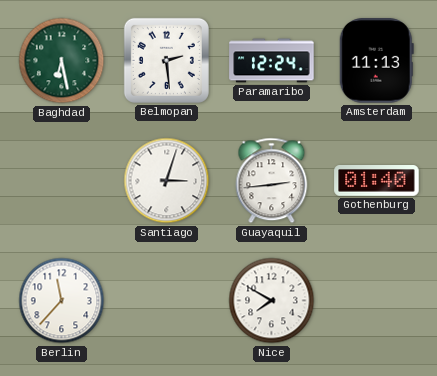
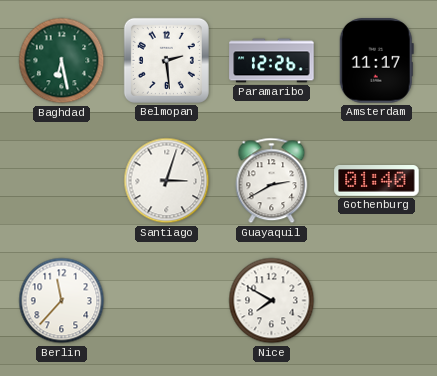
Paramaribo: 12:24 -> 12:26
Amsterdam: 11:13 -> 11:17
Guayaquil: 2:44 -> 2:40
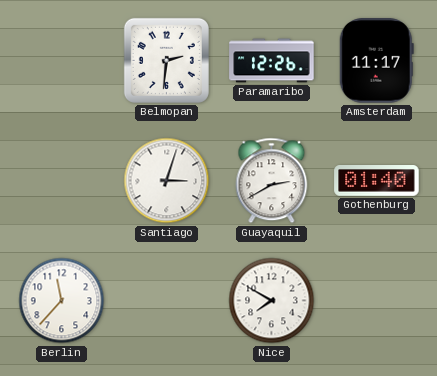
Baghdad: 6:28 -> none
Belmopan: 2:29 -> 2:31
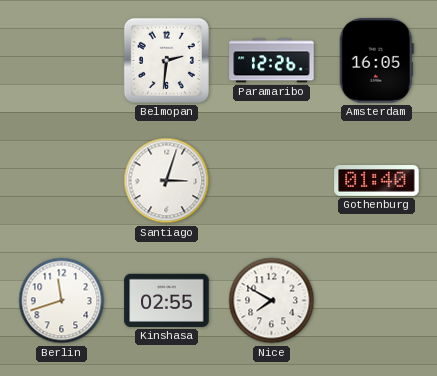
Amsterdam: 11:17 -> 16:05
Guayaquil: 2:40 -> none
Berlin: 11:37 -> 11:42
Kinshasa: none -> 02:55
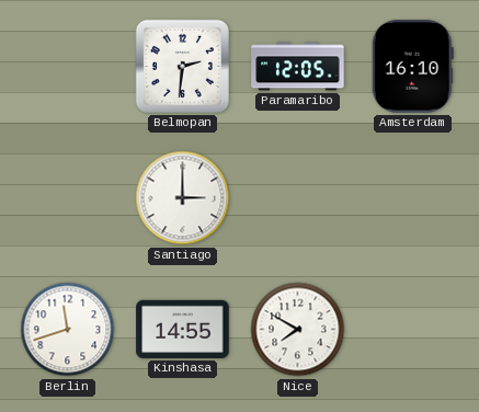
Paramaribo: 12:26 -> 12:05
Amsterdam: 16:05 -> 16:10
Santiago: 3:03 -> 3:00
Gothenburg: 01:40 -> none
Kinshasa: 02:55 -> 14:55
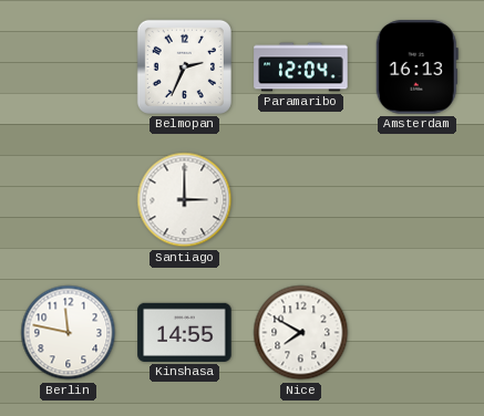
Belmopan: 2:31 -> 2:34
Paramaribo: 12:05 -> 12:04
Amsterdam: 16:10 -> 16:13
Berlin: 11:42 -> 11:47
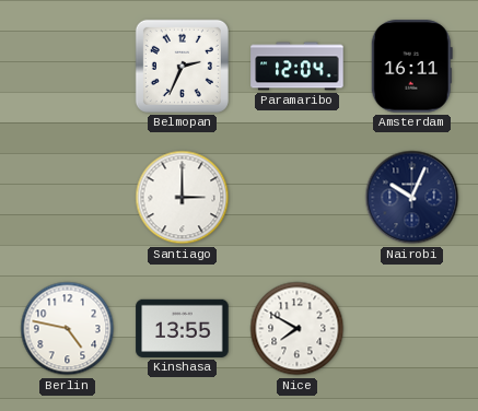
Amsterdam: 16:13 -> 16:11
Nairobi: none -> 10:04
Berlin: 11:47 -> 4:47
Kinshasa: 14:55 -> 13:55
